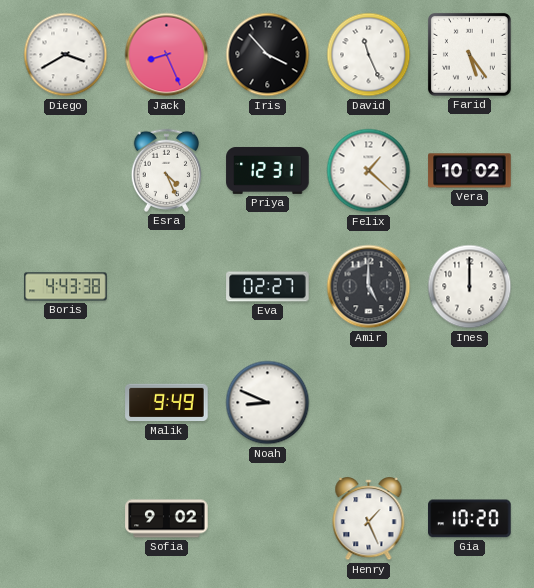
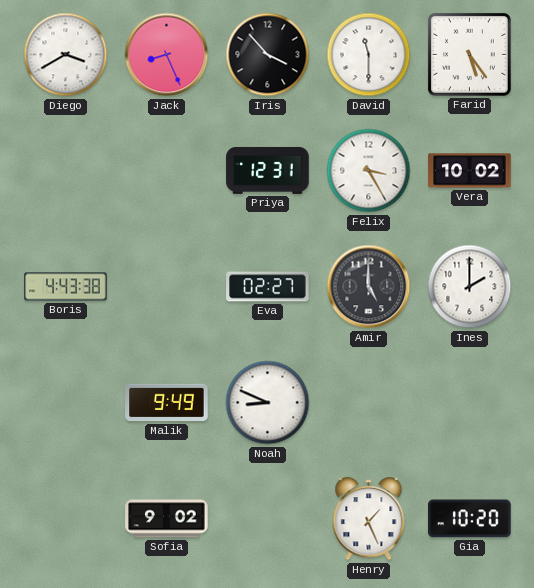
David: 11:26 -> 11:30
Esra: 4:26 -> none
Felix: 1:22 -> 3:25
Ines: 12:00 -> 2:00
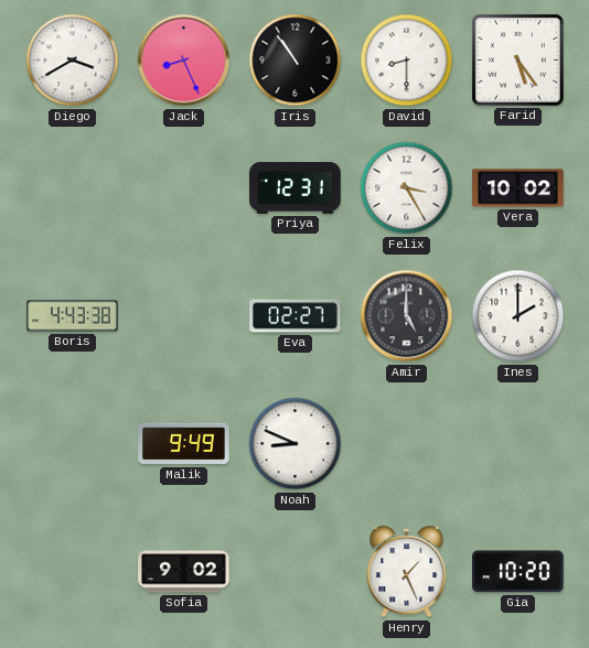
Iris: 3:53 -> 10:54
David: 11:30 -> 8:30
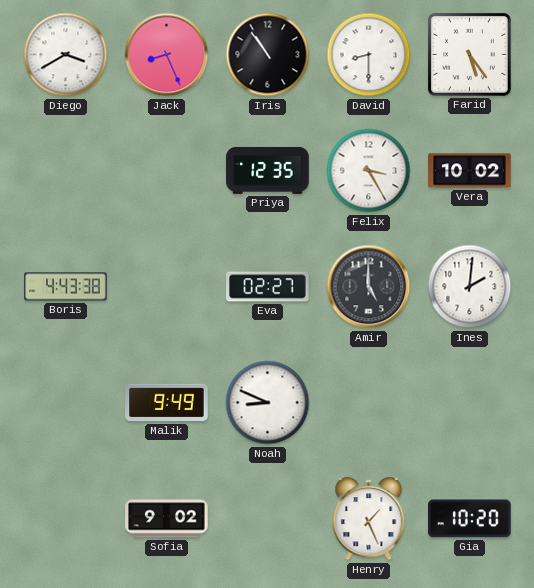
Priya: 12:31 -> 12:35
Ines: 2:00 -> 2:01
